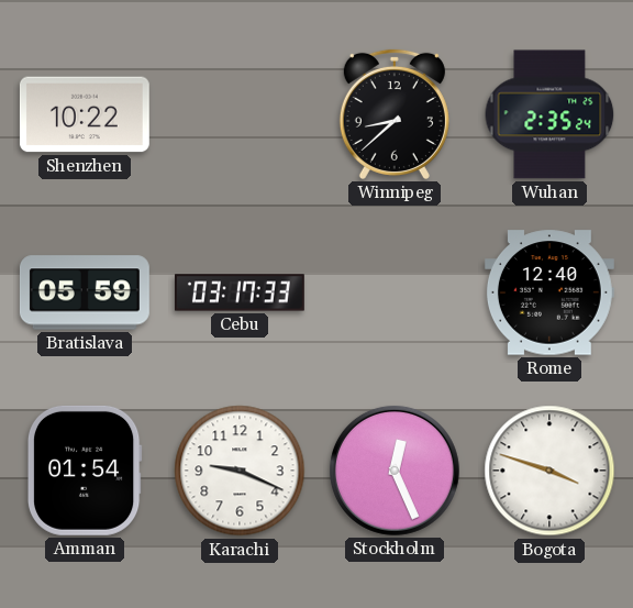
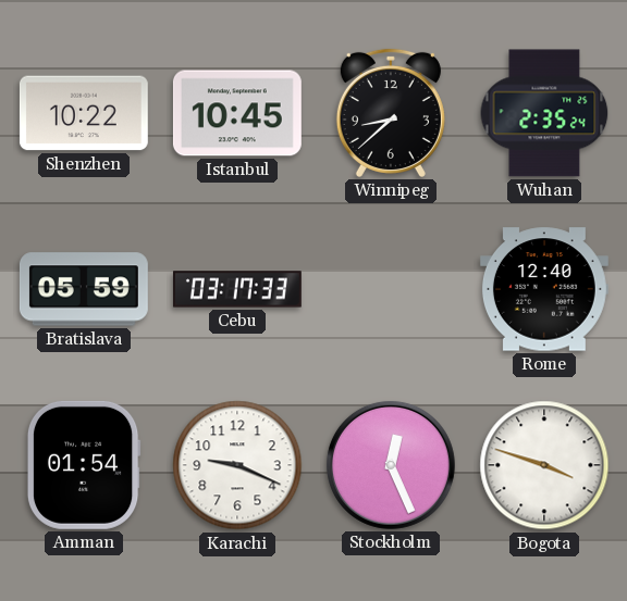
Istanbul: none -> 10:45
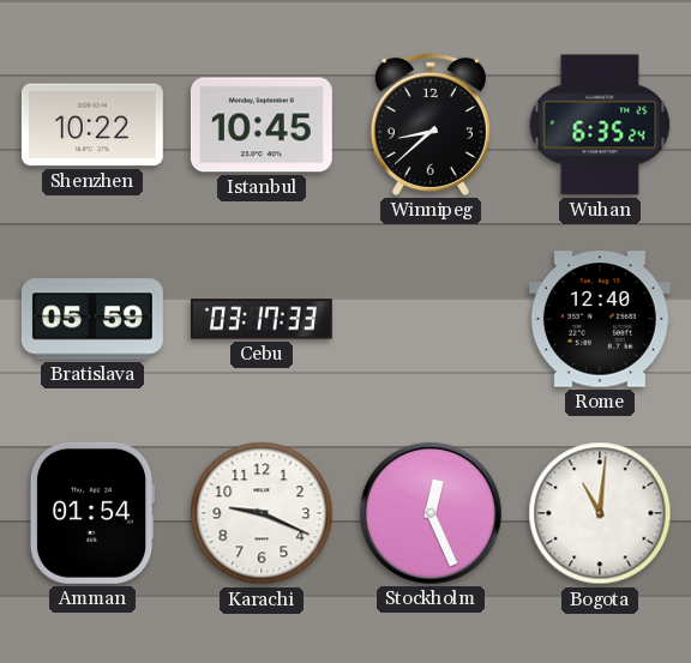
Wuhan: 2:35 -> 6:35
Bogota: 3:48 -> 11:01
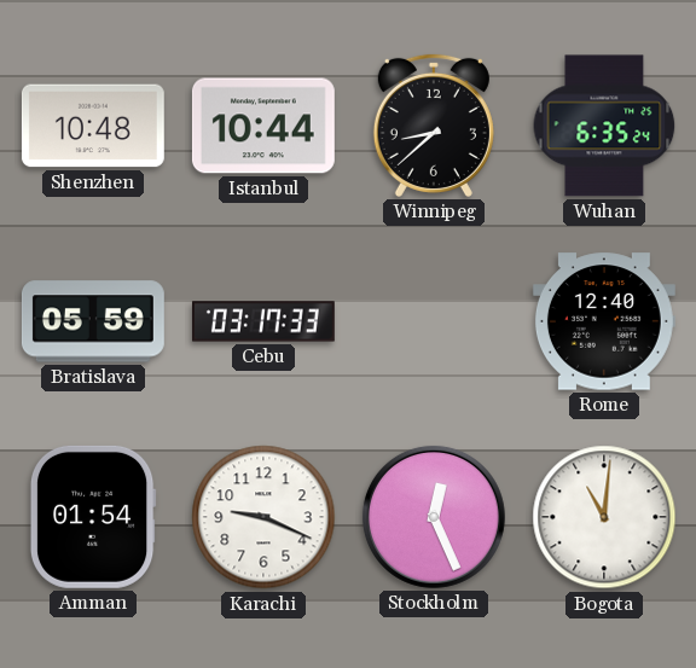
Shenzhen: 10:22 -> 10:48
Istanbul: 10:45 -> 10:44
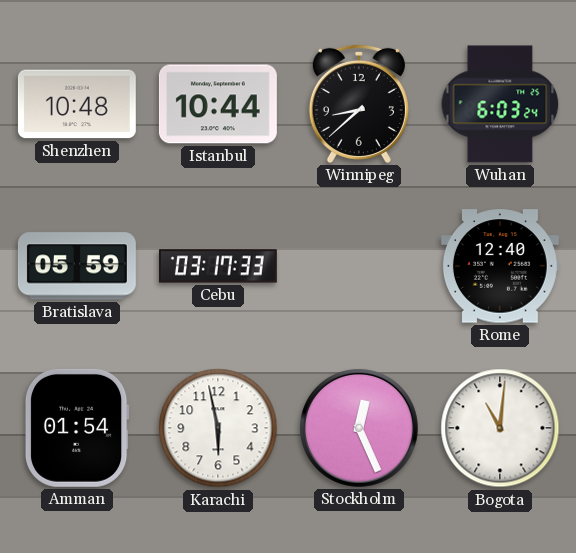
Wuhan: 6:35 -> 6:03
Karachi: 9:19 -> 5:58
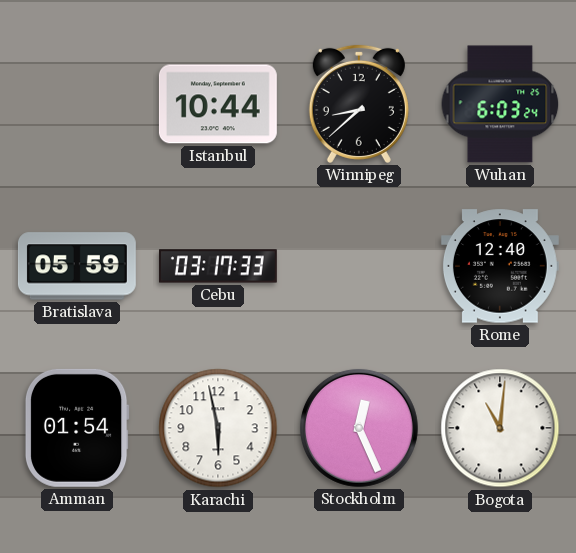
Shenzhen: 10:48 -> none
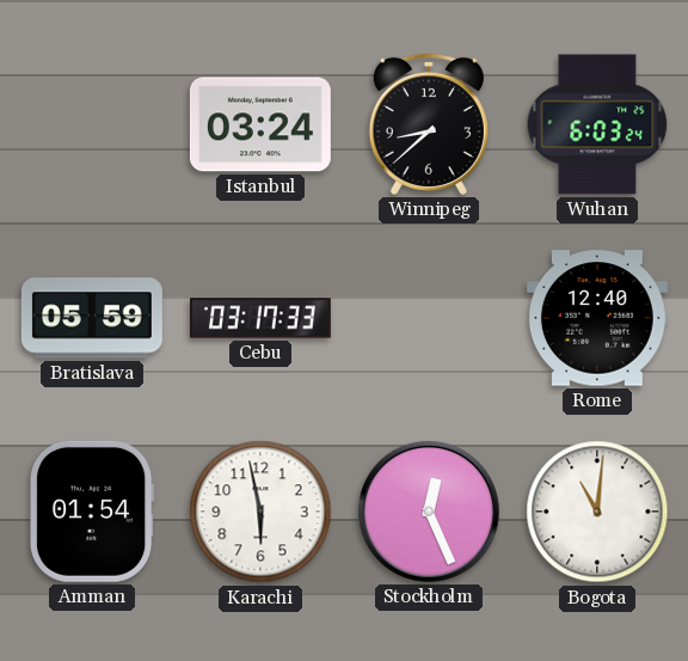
Istanbul: 10:44 -> 03:24
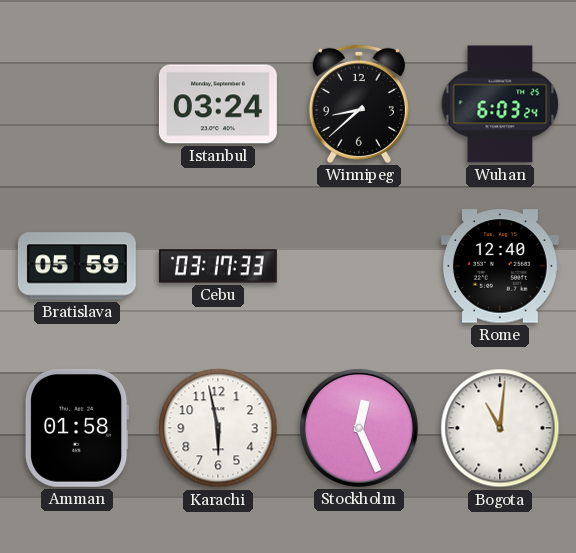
Amman: 01:54 -> 01:58
